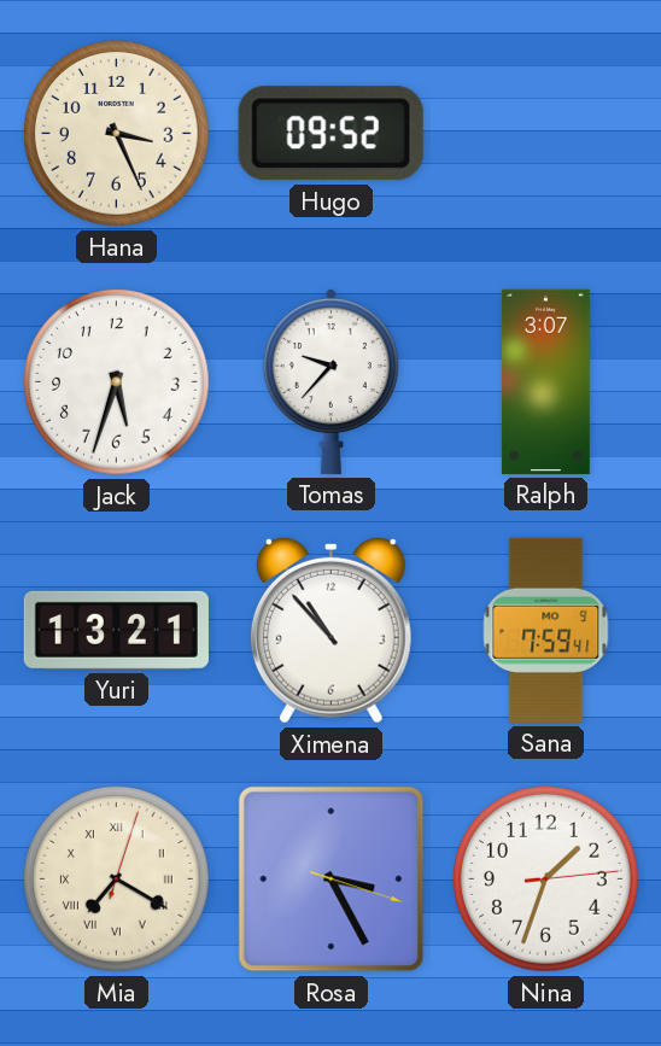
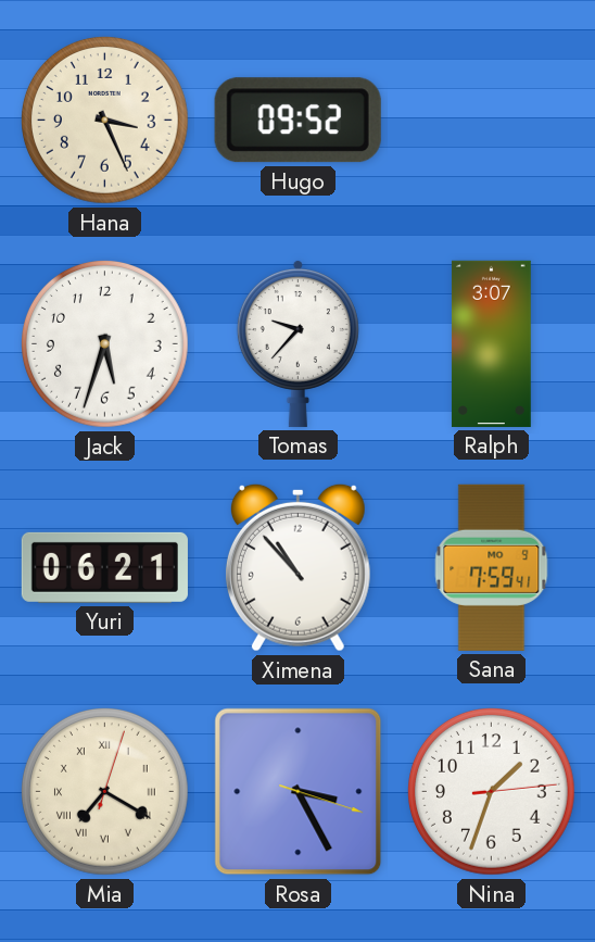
Yuri: 13:21 -> 06:21
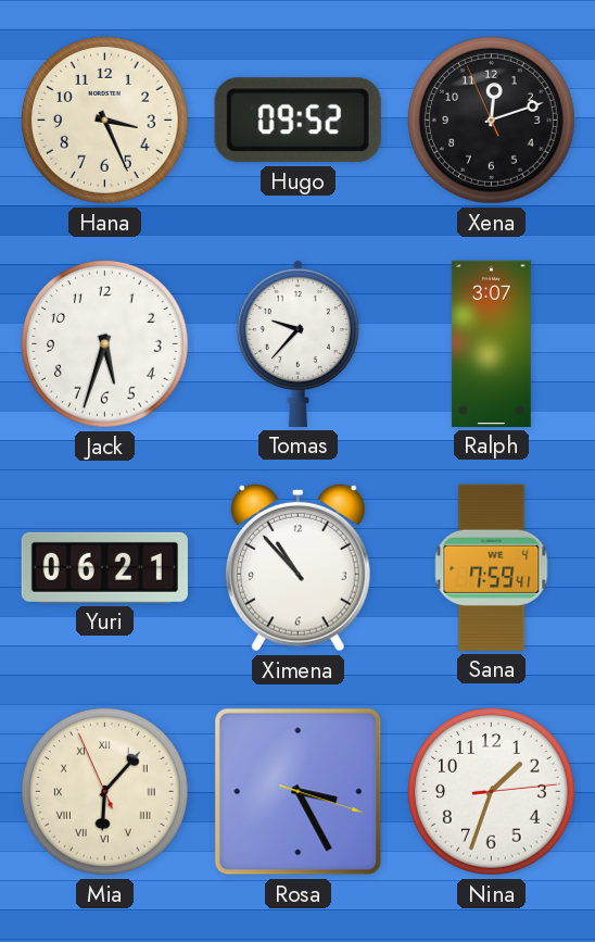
Xena: none -> 12:11
Sana date: MO 9 -> WE 4
Mia: 7:20 -> 6:06
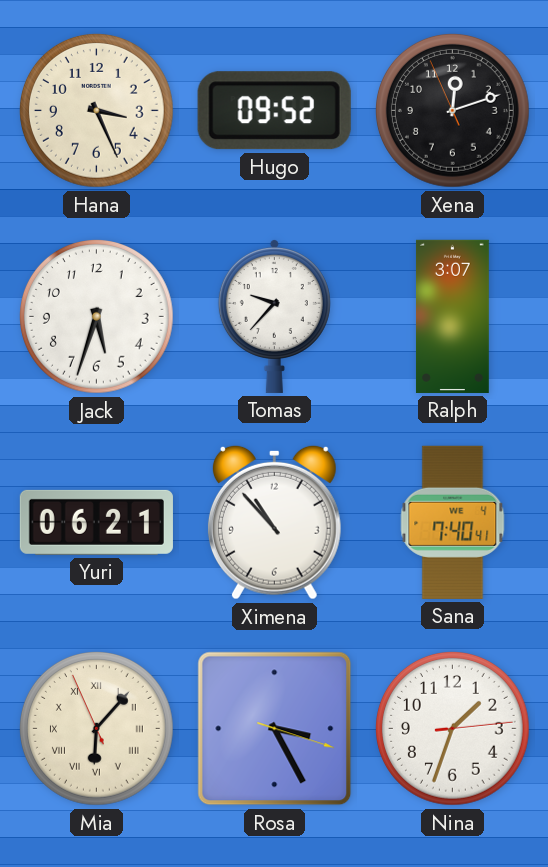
Sana: 7:59 -> 7:40
